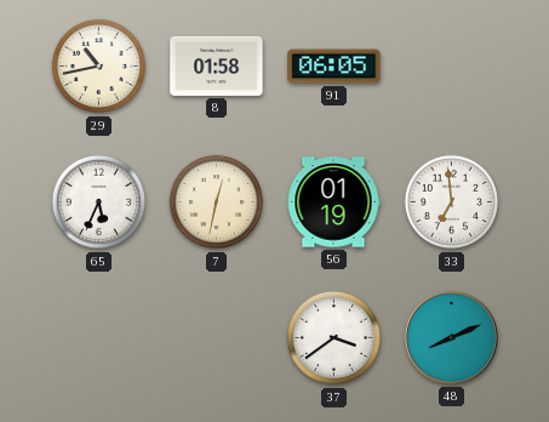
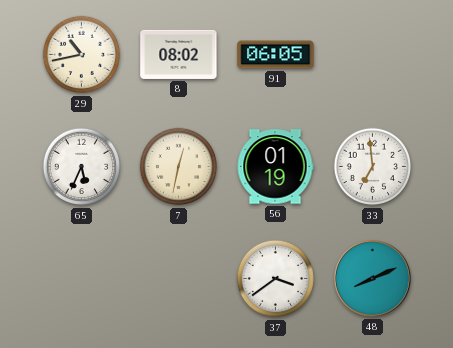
8: 01:58 -> 08:02
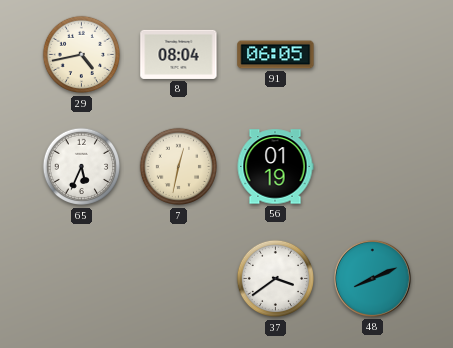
29: 10:43 -> 4:43
8: 08:02 -> 08:04
33: 6:59 -> none
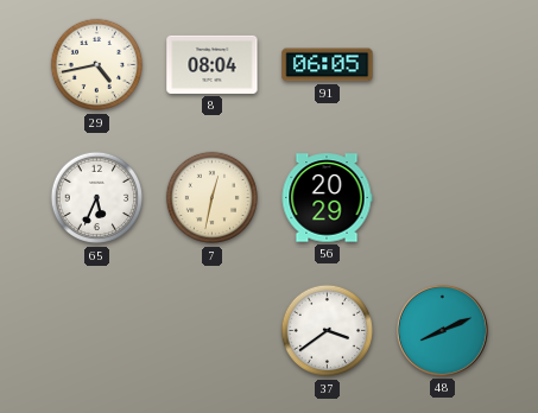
56: 01:19 -> 20:29
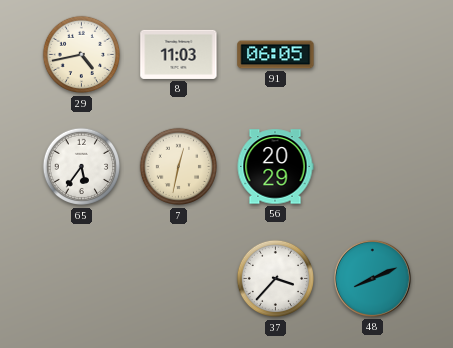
8: 08:04 -> 11:03
65: 5:34 -> 5:36
37: 3:39 -> 3:37
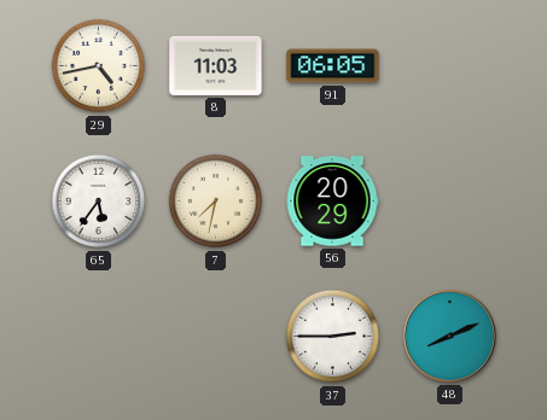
7: 12:32 -> 7:32
37: 3:37 -> 2:45
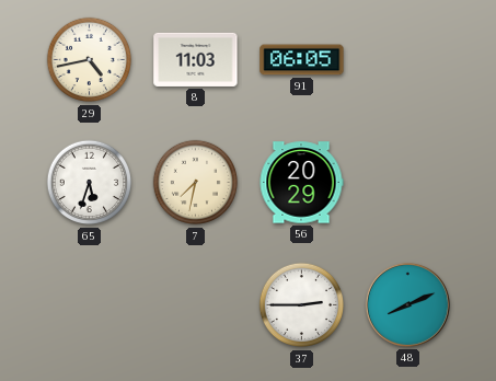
65: 5:36 -> 5:33
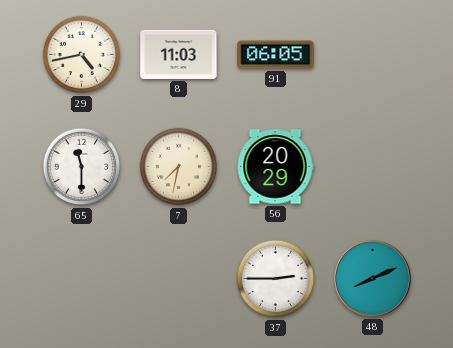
65: 5:33 -> 11:30
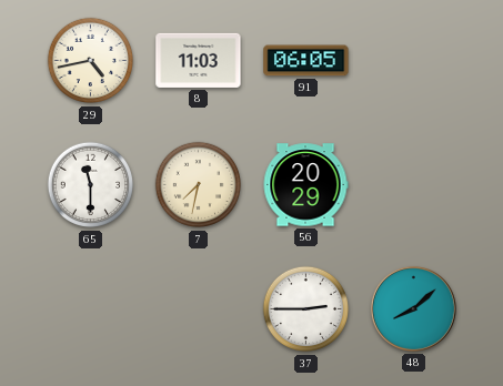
48: 8:11 -> 8:08
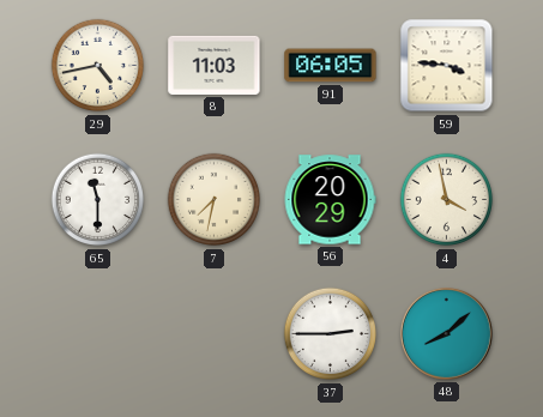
59: none -> 3:46
4: none -> 3:58
